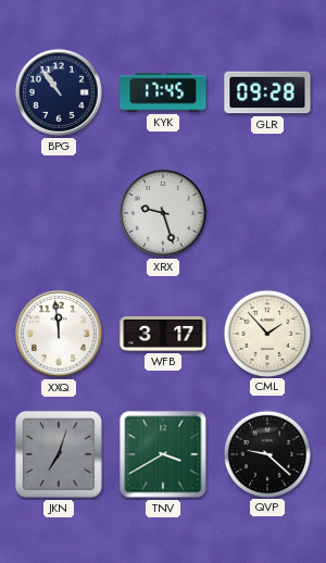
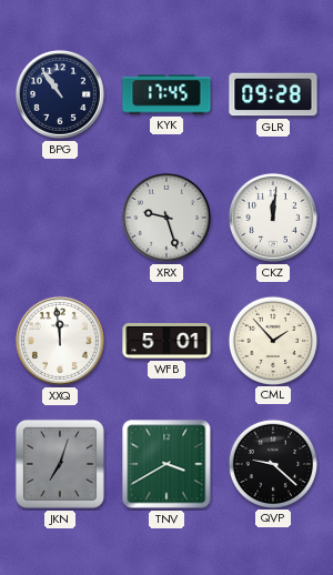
CKZ: none -> 12:01
WFB: 3:17 -> 5:01
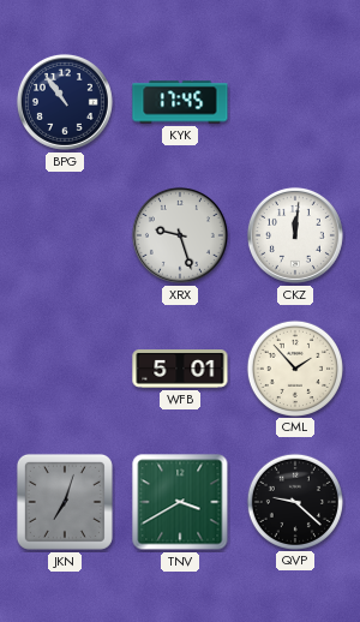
GLR: 09:28 -> none
XXQ: 11:59 -> none
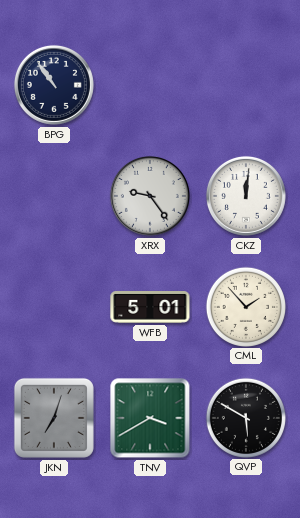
KYK: 17:45 -> none
XRX: 9:27 -> 9:24
QVP: 9:22 -> 5:50
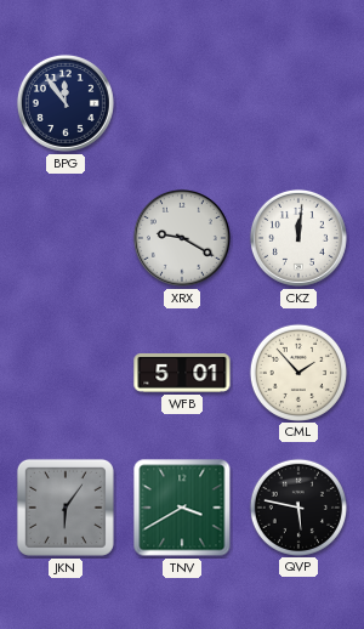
BPG: 10:54 -> 11:54
XRX: 9:24 -> 9:20
JKN: 7:03 -> 6:06
QVP: 5:50 -> 5:47
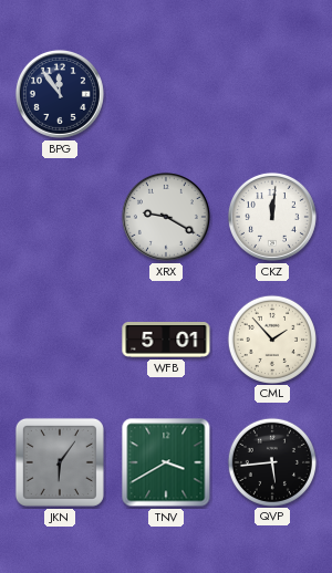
QVP: 5:47 -> 5:44
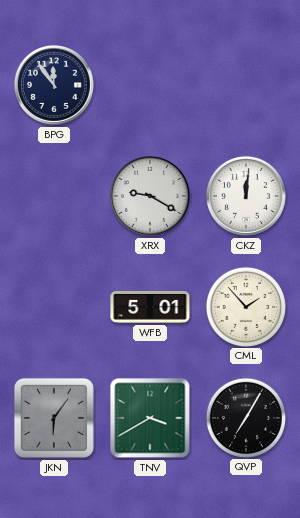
QVP: 5:44 -> 7:05
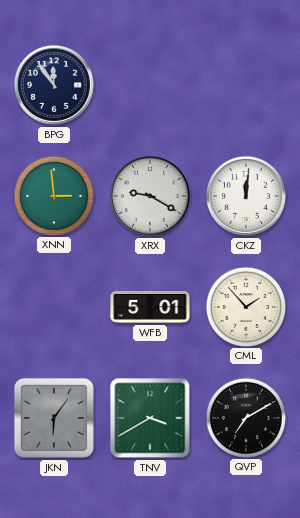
XNN: none -> 2:59
QVP: 7:05 -> 7:10
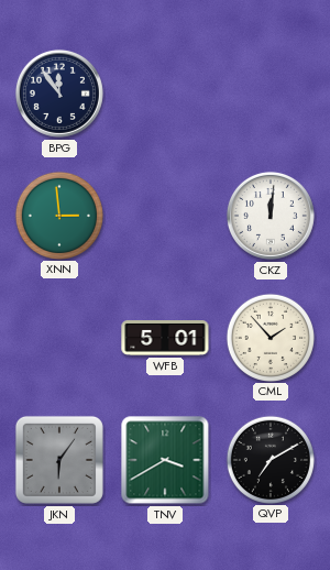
XRX: 9:20 -> none
